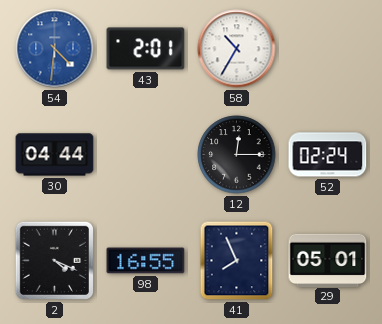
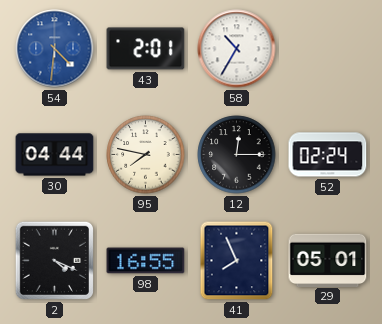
95: none -> 7:47
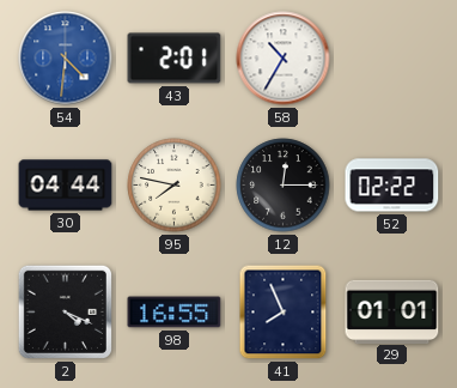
52: 02:24 -> 02:22
29: 05:01 -> 01:01
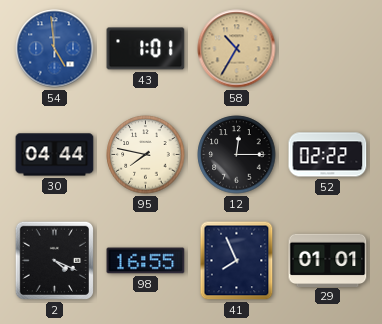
54: 4:31 -> 4:59
43: 2:01 -> 1:01
58 dial: white -> champagne
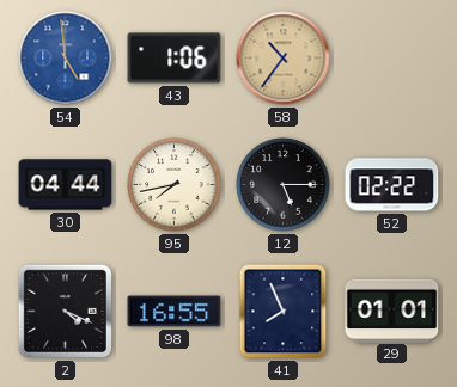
43: 1:01 -> 1:06
58: 10:35 -> 10:36
95: 7:47 -> 7:43
12: 12:15 -> 5:15
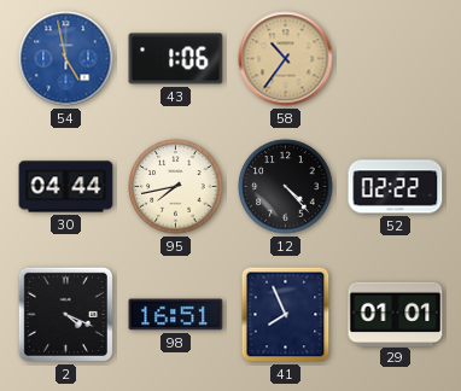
54: 4:59 -> 4:58
12: 5:15 -> 4:23
98: 16:55 -> 16:51
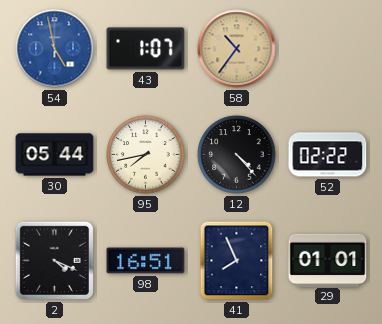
43: 1:06 -> 1:07
30: 04:44 -> 05:44
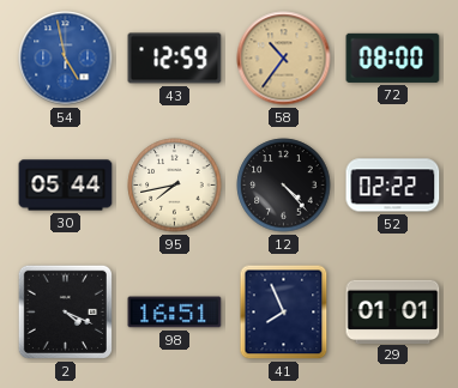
43: 1:07 -> 12:59
72: none -> 08:00
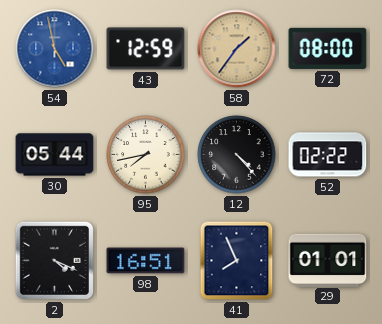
58: 10:36 -> 1:36
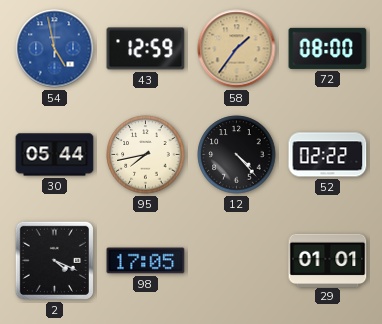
98: 16:51 -> 17:05
41: 7:56 -> none
